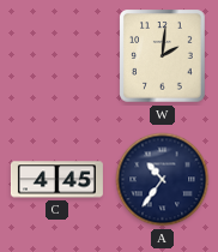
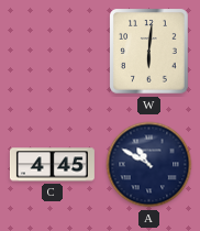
W: 2:01 -> 6:01
A: 10:36 -> 10:50
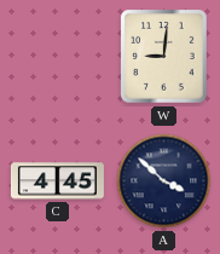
W: 6:01 -> 9:01
A: 10:50 -> 3:52
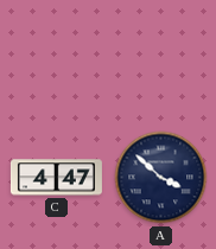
W: 9:01 -> none
C: 4:45 -> 4:47
